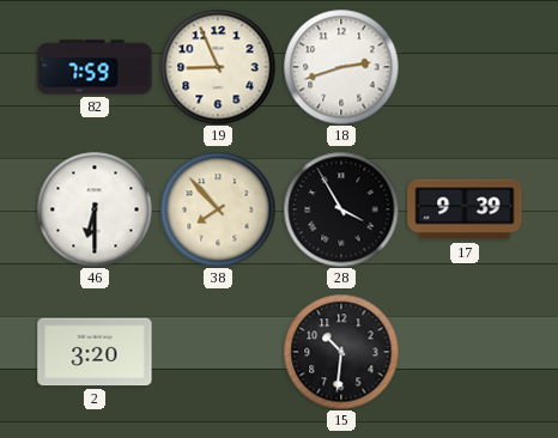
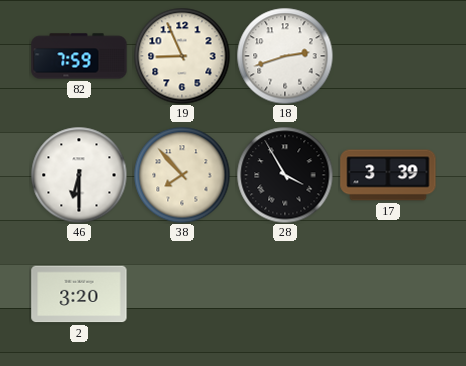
17: 9:39 -> 3:39
15: 10:31 -> none
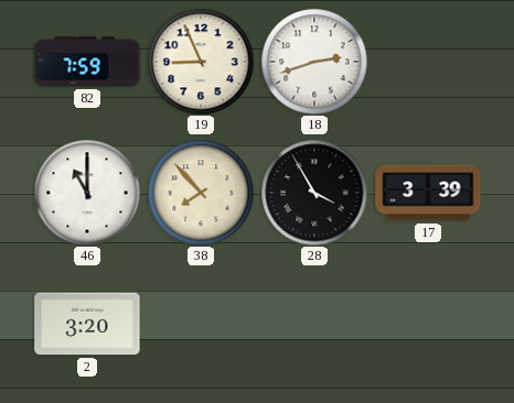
46: 6:30 -> 11:00
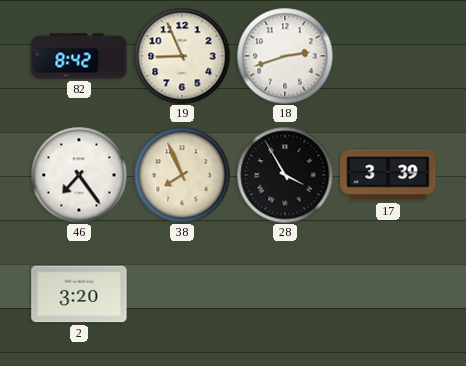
82: 7:59 -> 8:42
46: 11:00 -> 7:24
38: 7:53 -> 7:56
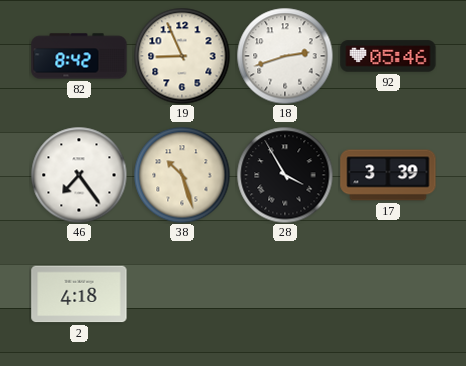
92: none -> 05:46
38: 7:56 -> 10:27
2: 3:20 -> 4:18
